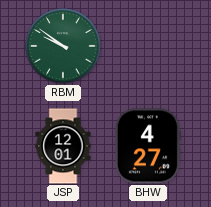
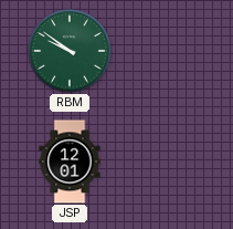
BHW: 4:27 -> none
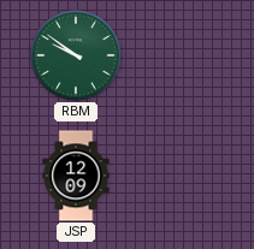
JSP: 12:01 -> 12:09
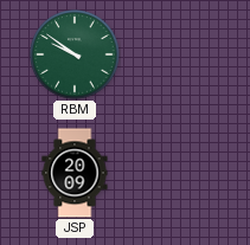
JSP: 12:09 -> 20:09
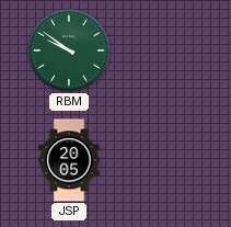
JSP: 20:09 -> 20:05
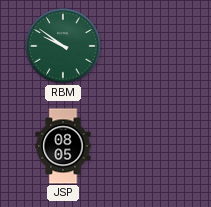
JSP: 20:05 -> 08:05
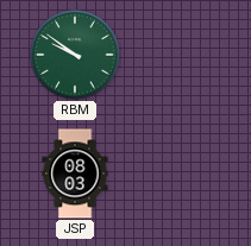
JSP: 08:05 -> 08:03
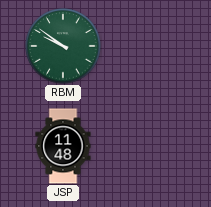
JSP: 08:03 -> 11:48
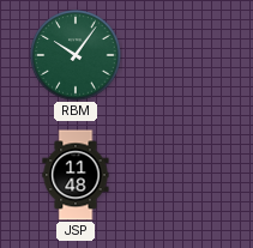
RBM: 9:51 -> 10:06
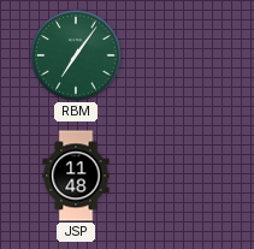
RBM: 10:06 -> 7:06
